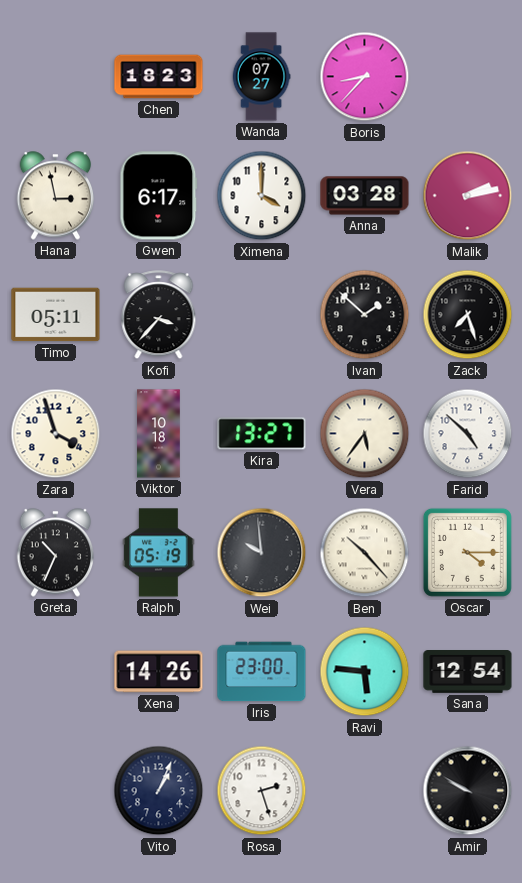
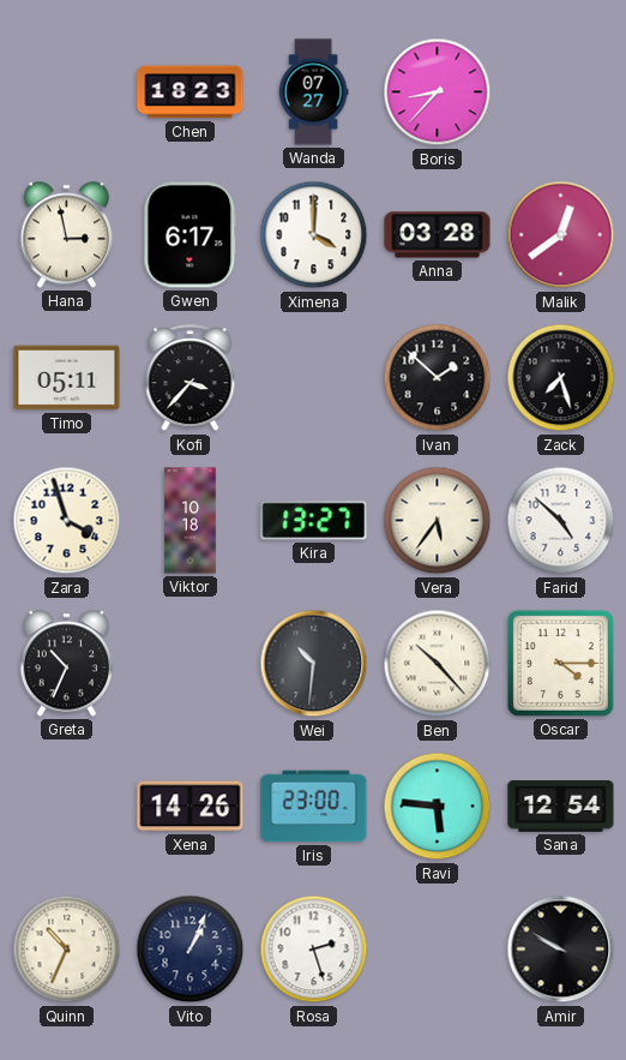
Malik: 2:13 -> 12:39
Ralph: 05:19 -> none
Wei: 9:59 -> 10:31
Quinn: none -> 10:34
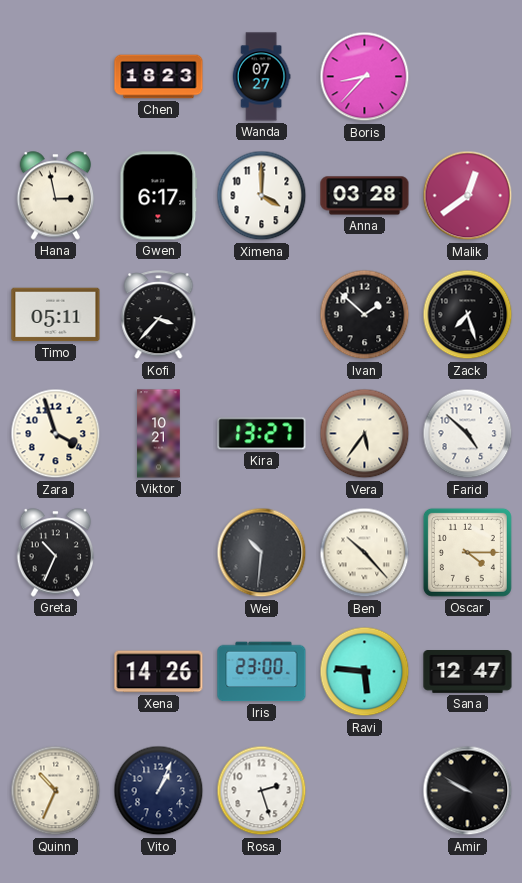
Viktor: 10:18 -> 10:21
Sana: 12:54 -> 12:47
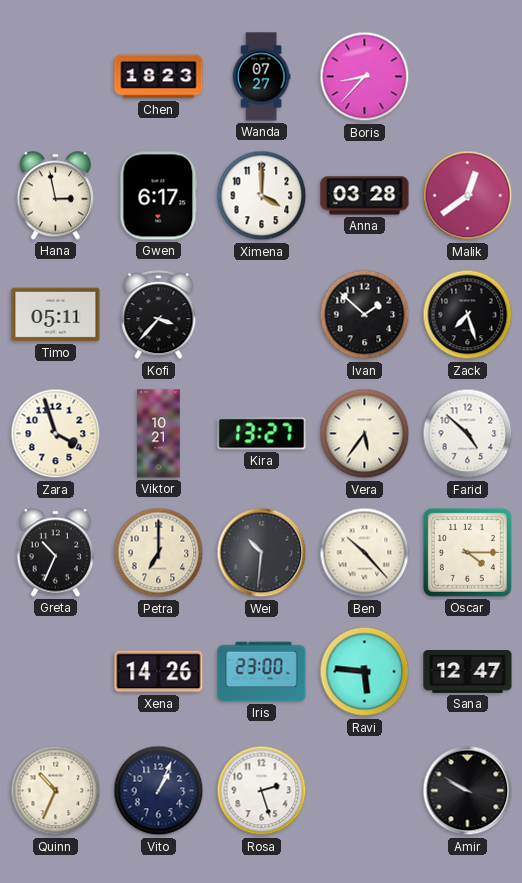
Petra: none -> 7:00
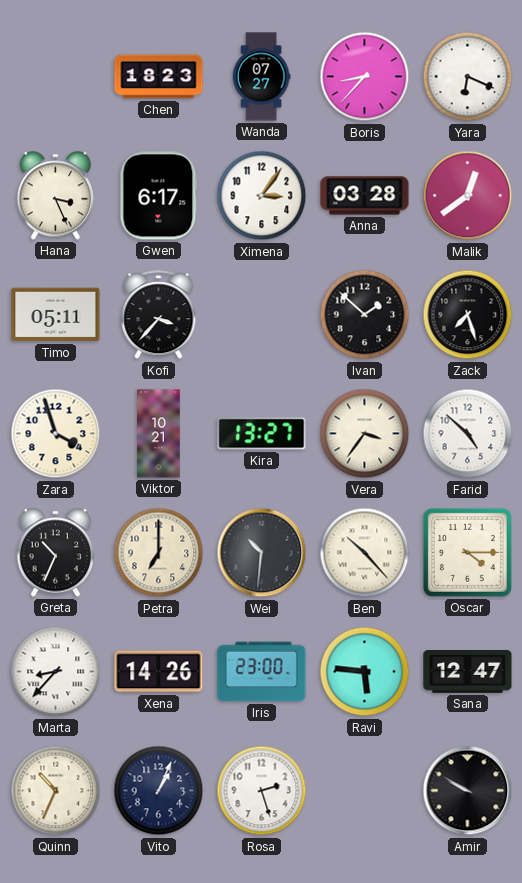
Yara: none -> 6:19
Hana: 2:58 -> 3:26
Ximena: 4:00 -> 3:06
Vera: 5:36 -> 3:36
Marta: none -> 8:37
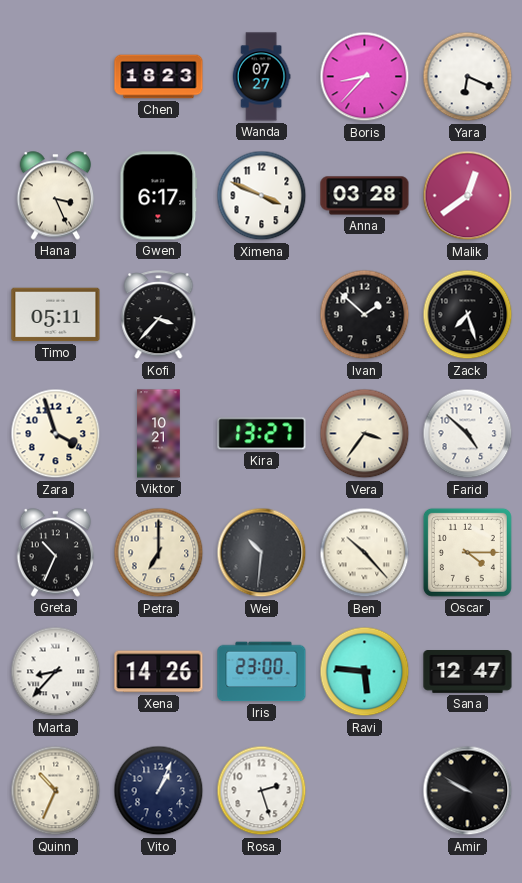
Ximena: 3:06 -> 3:49
